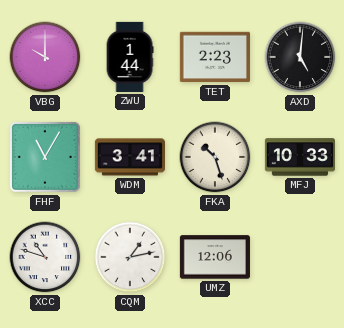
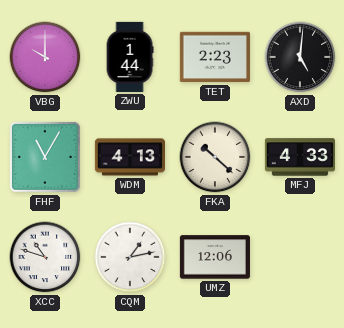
WDM: 3:41 -> 4:13
FKA: 10:27 -> 10:22
MFJ: 10:33 -> 4:33
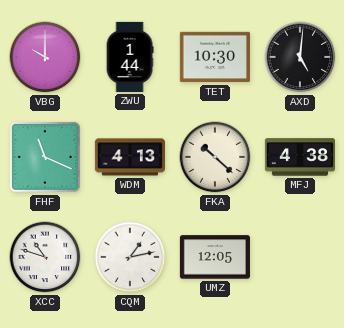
TET: 2:23 -> 10:30
FHF: 11:05 -> 11:19
MFJ: 4:33 -> 4:38
UMZ: 12:06 -> 12:05
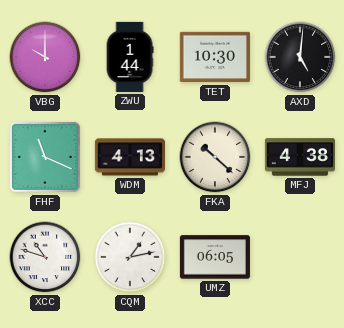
UMZ: 12:05 -> 06:05
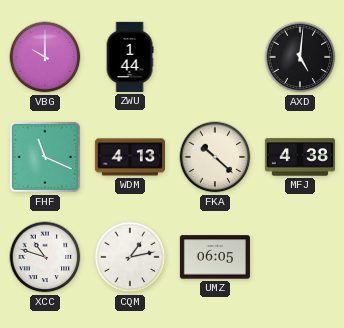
TET: 10:30 -> none
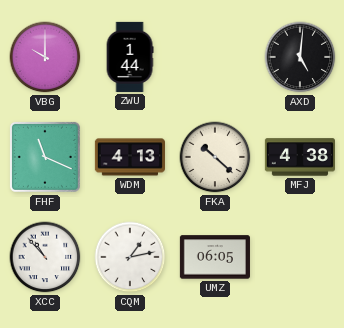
XCC: 10:48 -> 10:53
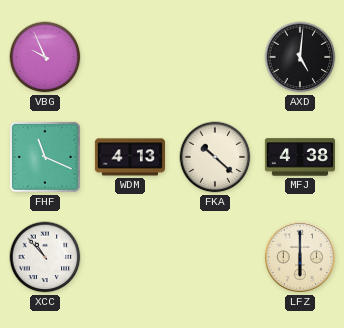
VBG: 10:00 -> 9:56
ZWU: 1:44 -> none
CQM: 1:13 -> none
UMZ: 06:05 -> none
LFZ: none -> 6:00
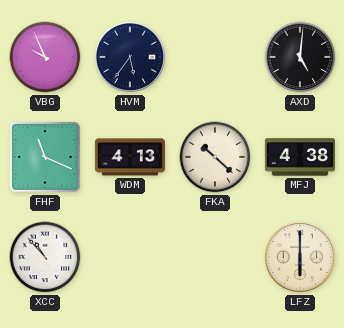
HVM: none -> 5:36
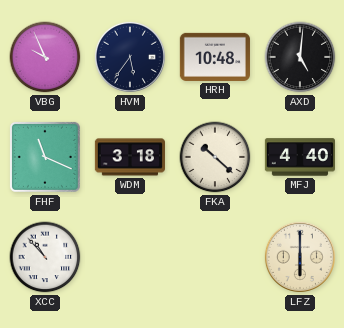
HRH: none -> 10:48
WDM: 4:13 -> 3:18
MFJ: 4:38 -> 4:40
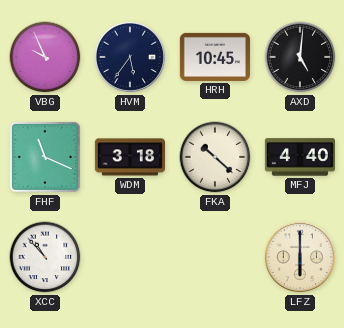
HRH: 10:48 -> 10:45
